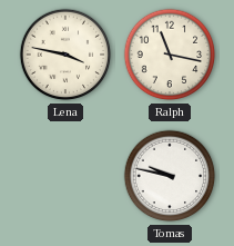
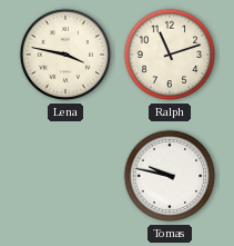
Ralph: 11:17 -> 11:12
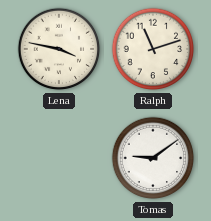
Tomas: 9:47 -> 9:09
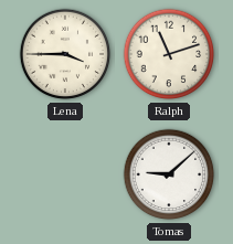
Lena: 3:47 -> 3:45
Tomas: 9:09 -> 9:08
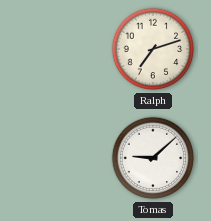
Lena: 3:45 -> none
Ralph: 11:12 -> 7:12
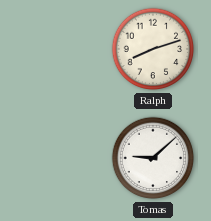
Ralph: 7:12 -> 8:12
